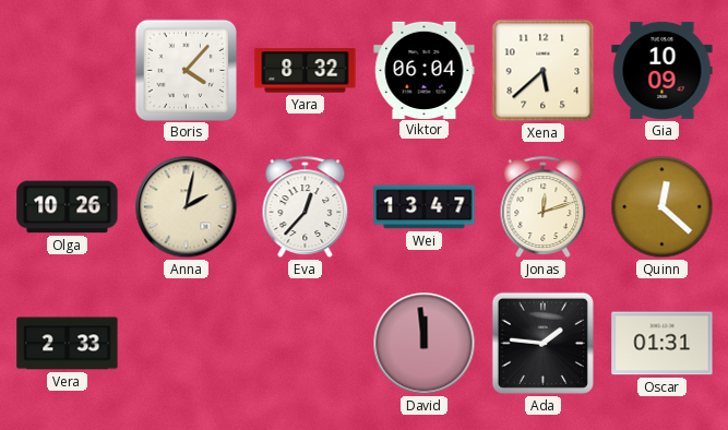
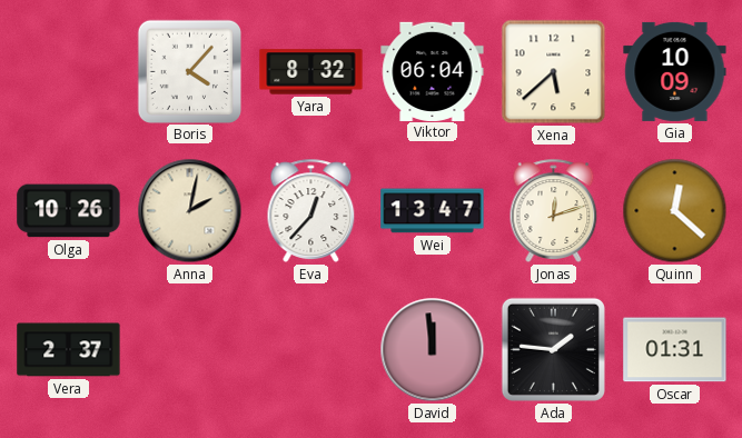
Vera: 2:33 -> 2:37
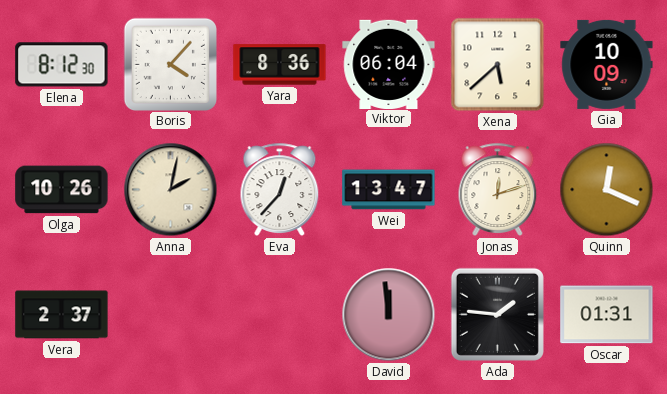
Elena: none -> 8:12
Yara: 8:32 -> 8:36
Quinn: 12:22 -> 12:19
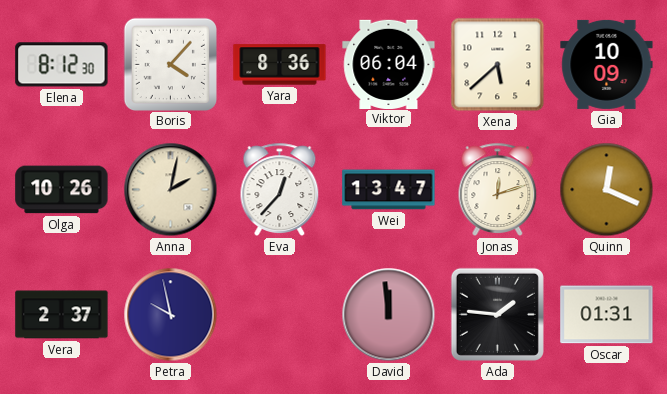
Petra: none -> 9:58
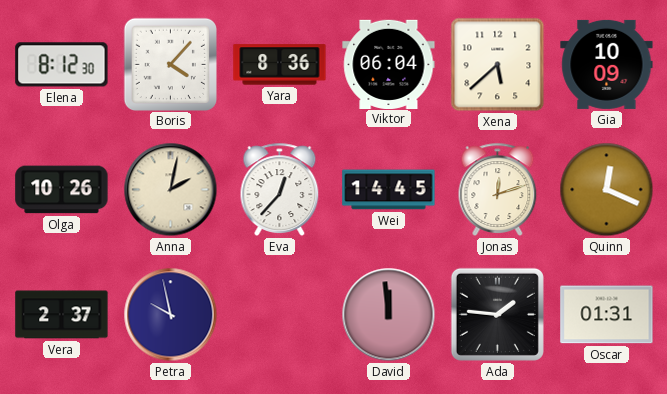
Wei: 13:47 -> 14:45
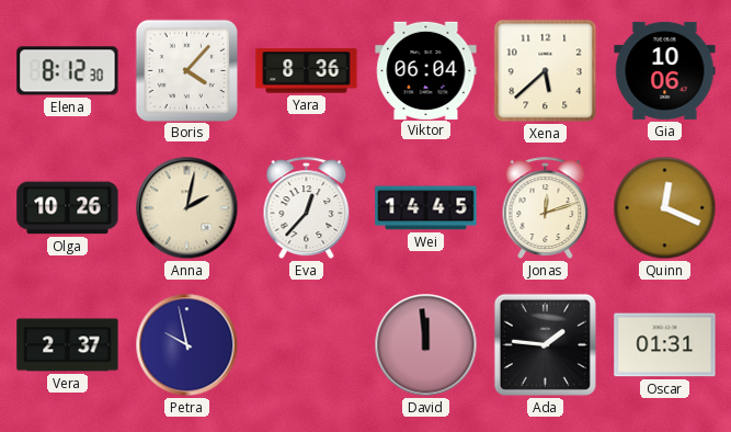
Gia: 10:09 -> 10:06
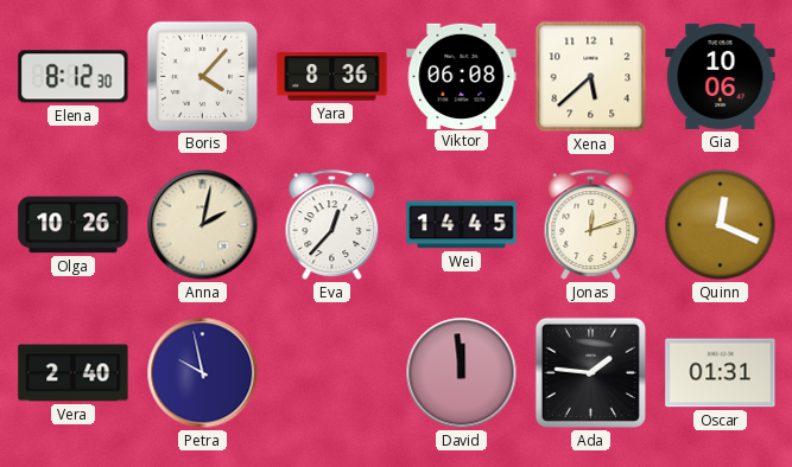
Viktor: 06:04 -> 06:08
Vera: 2:37 -> 2:40
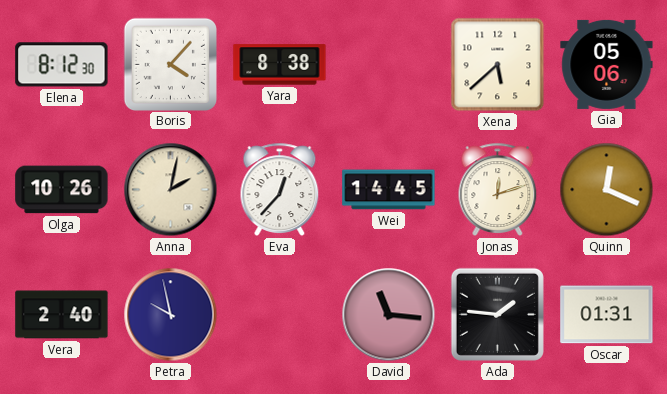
Yara: 8:36 -> 8:38
Viktor: 06:08 -> none
Gia: 10:06 -> 05:06
David: 11:59 -> 11:16
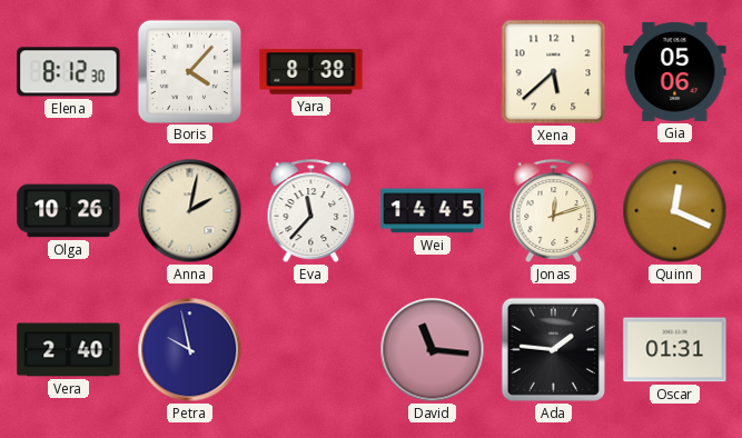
Eva: 12:37 -> 11:37
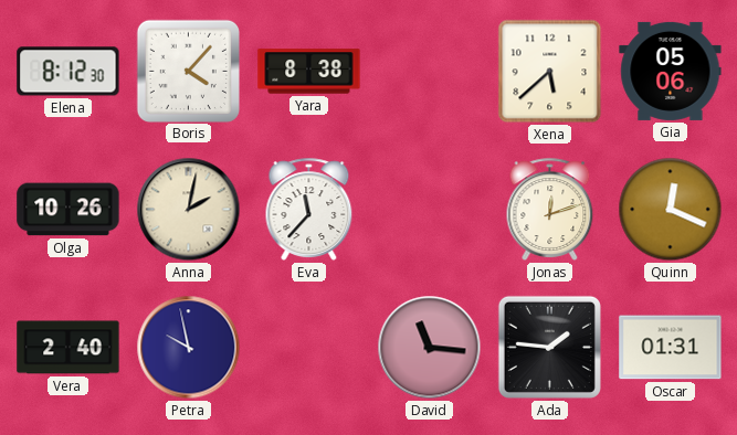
Wei: 14:45 -> none
